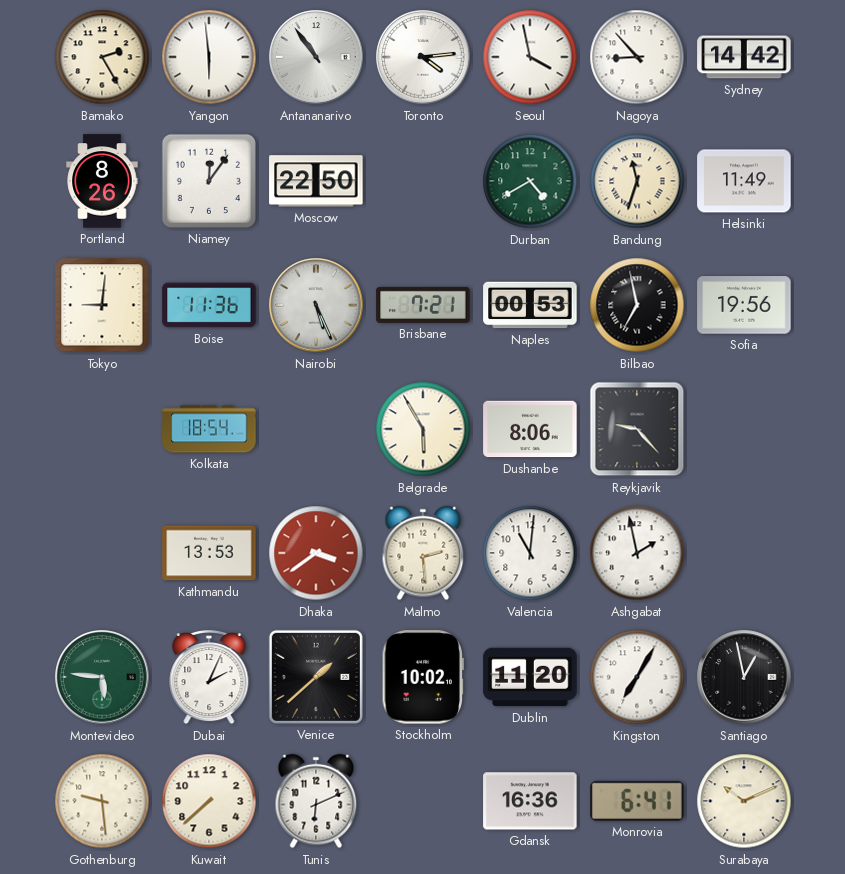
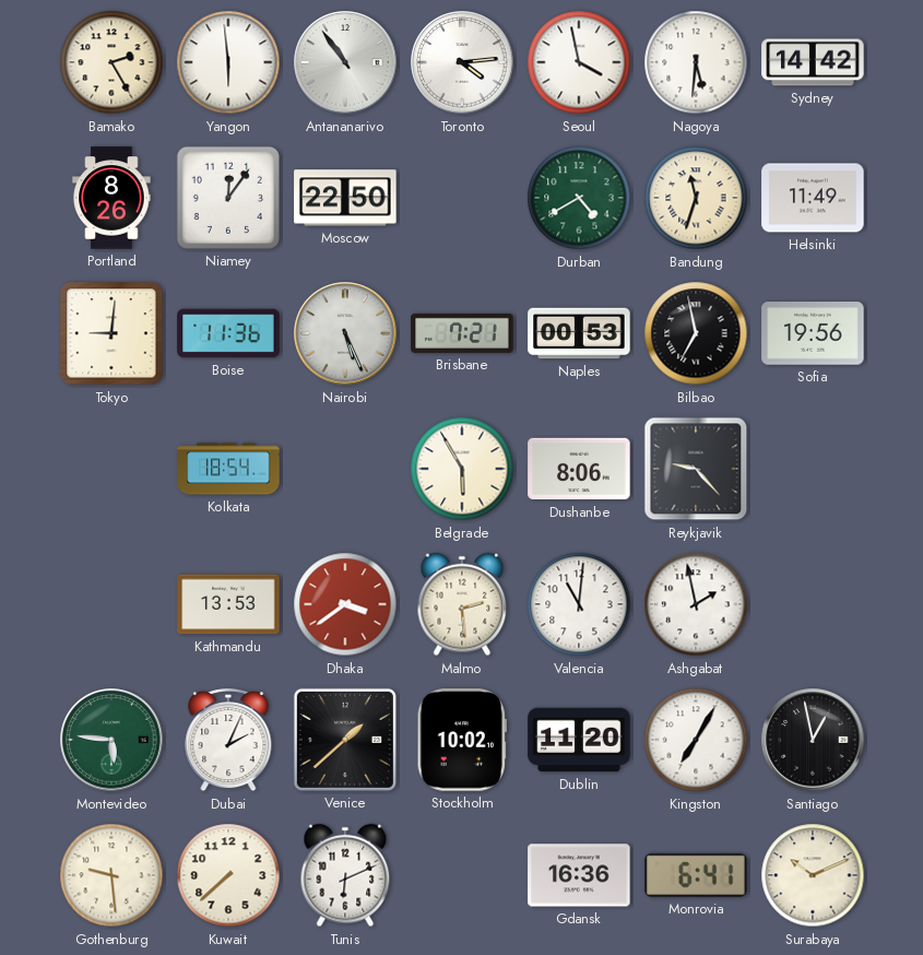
Nagoya: 8:53 -> 5:31
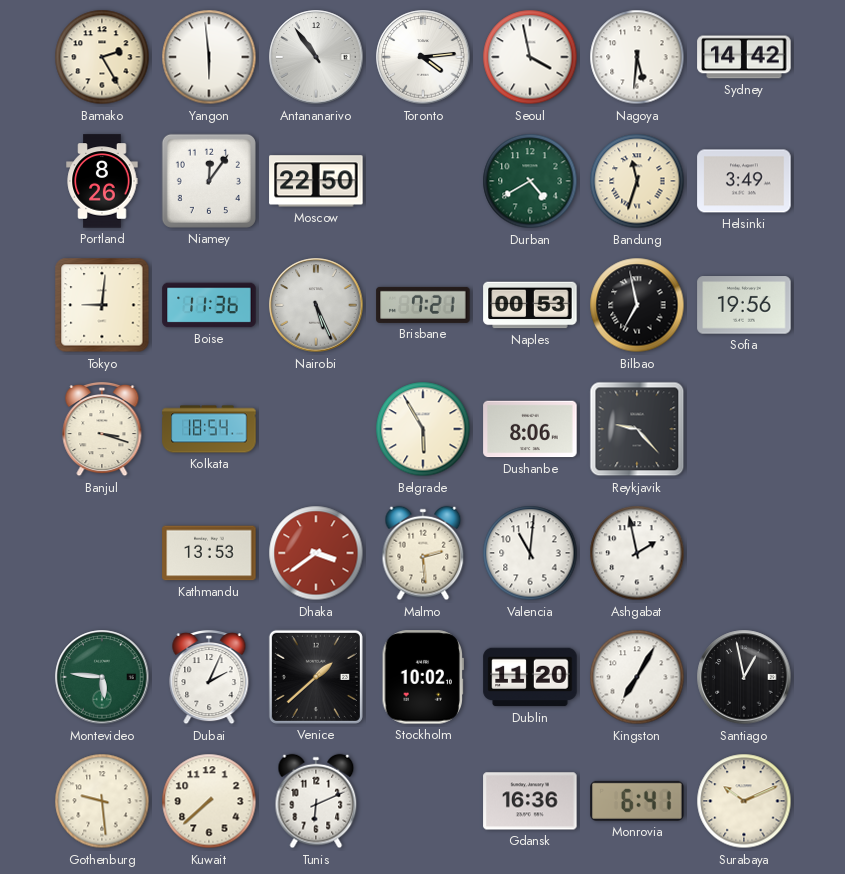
Helsinki: 11:49 -> 3:49
Banjul: none -> 3:18
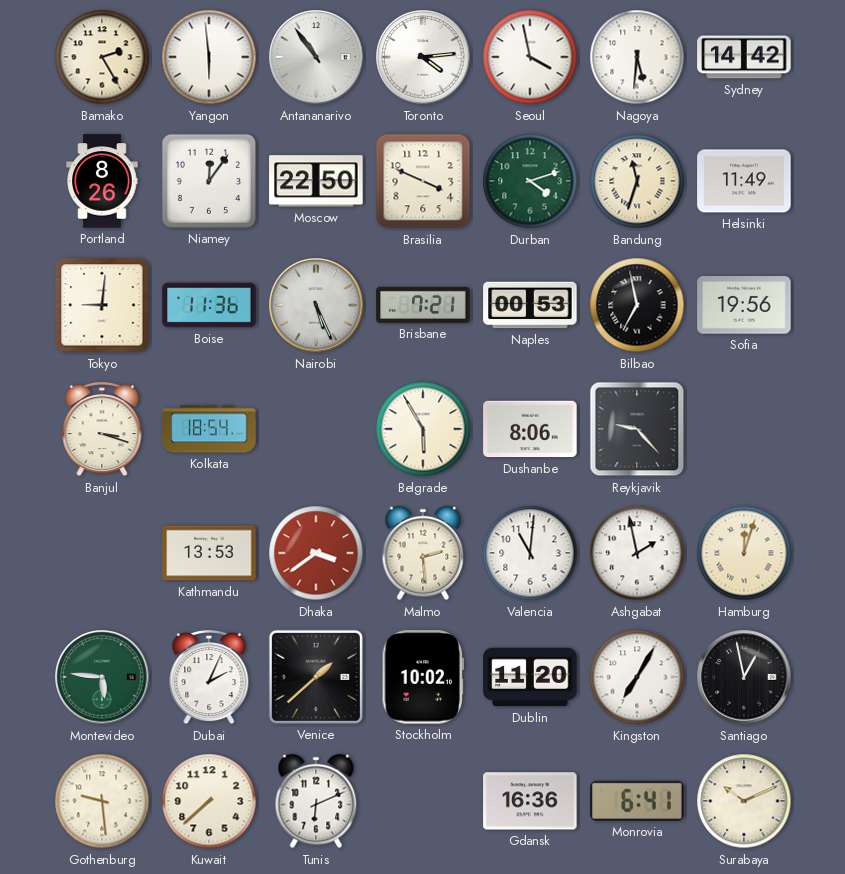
Brasilia: none -> 3:49
Durban: 4:40 -> 4:12
Helsinki: 3:49 -> 11:49
Hamburg: none -> 12:03
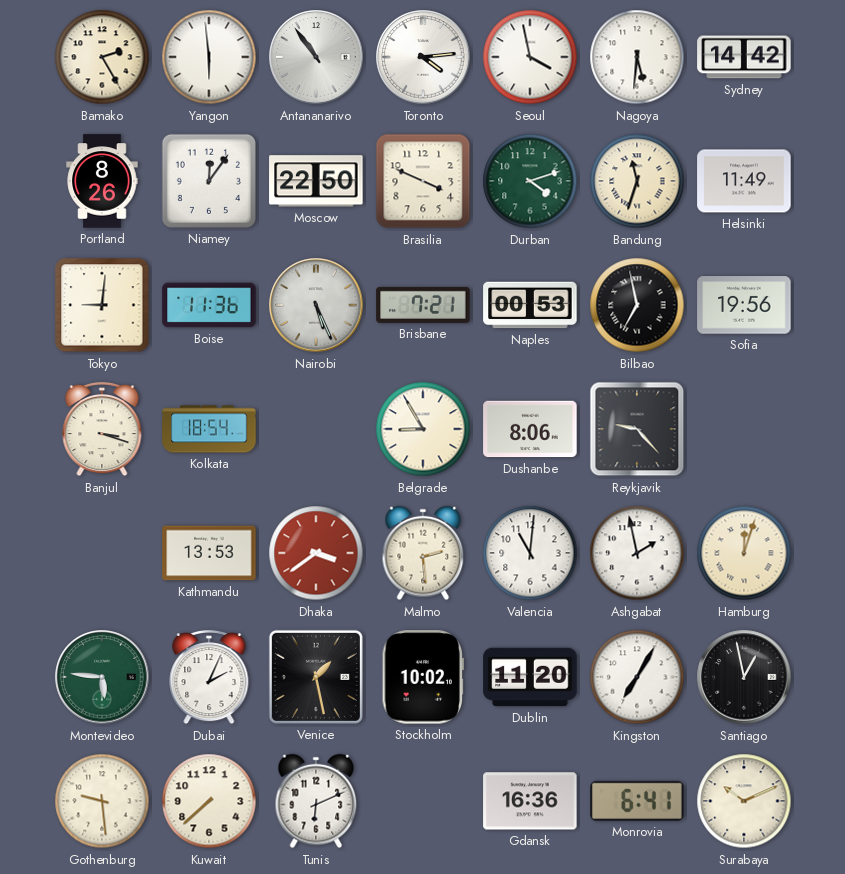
Belgrade: 5:55 -> 8:55
Venice: 1:38 -> 1:28
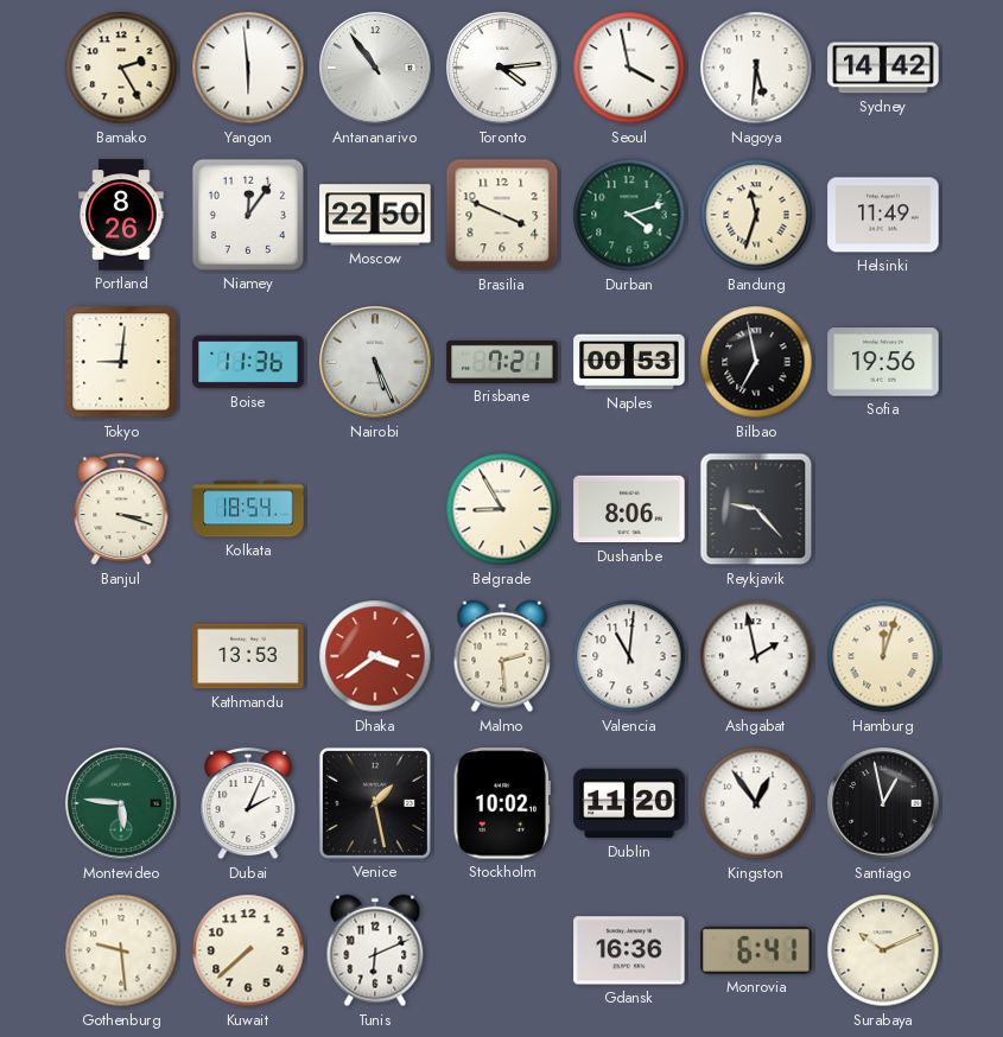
Kingston: 7:05 -> 12:54
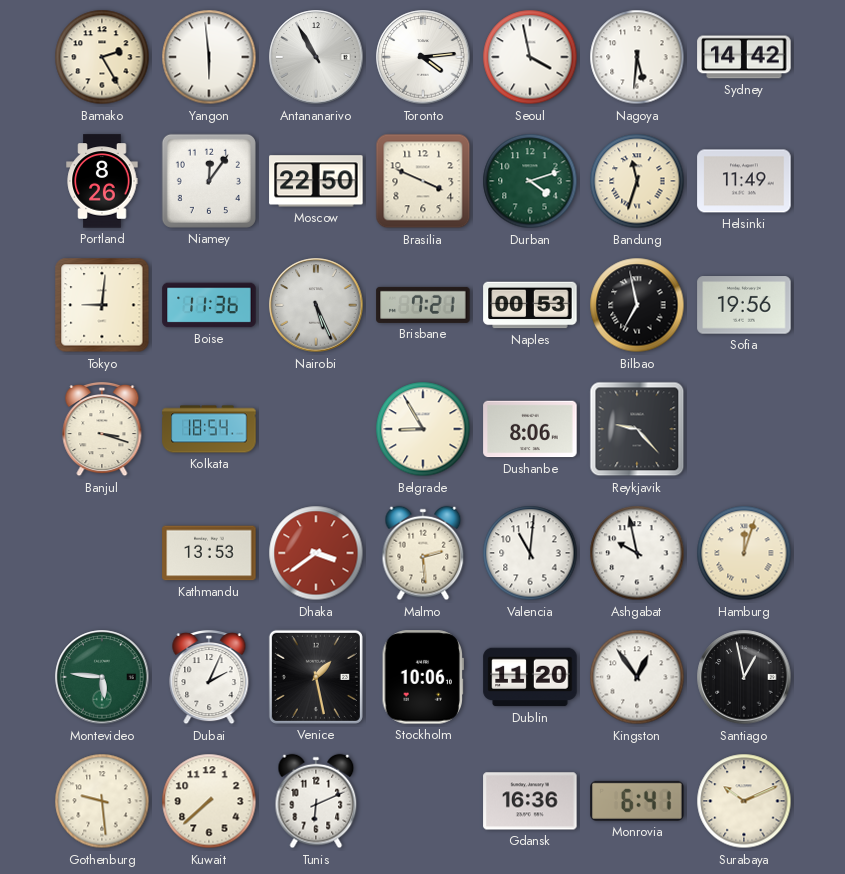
Antananarivo: 10:54 -> 10:55
Ashgabat: 1:58 -> 9:58
Stockholm: 10:02 -> 10:06
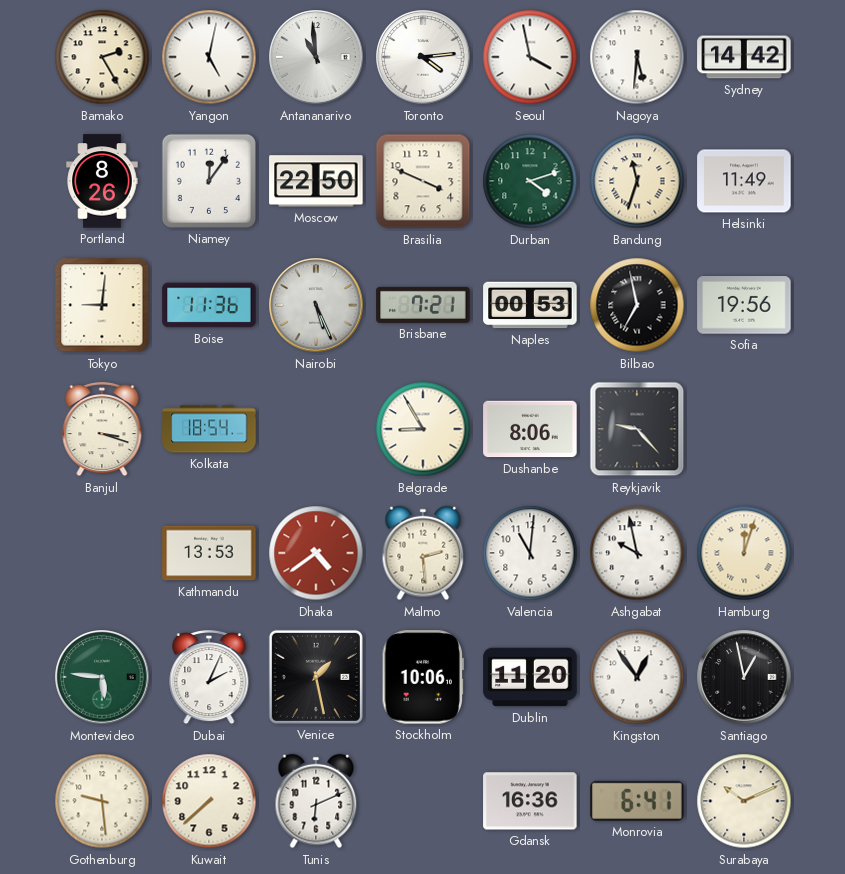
Yangon: 5:59 -> 5:02
Antananarivo: 10:55 -> 10:59
Dhaka: 3:39 -> 4:39
